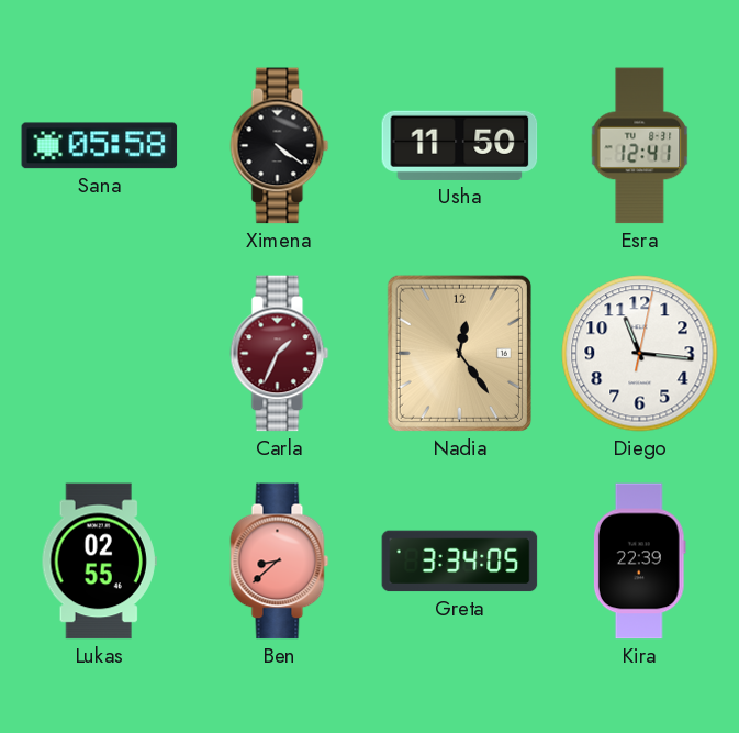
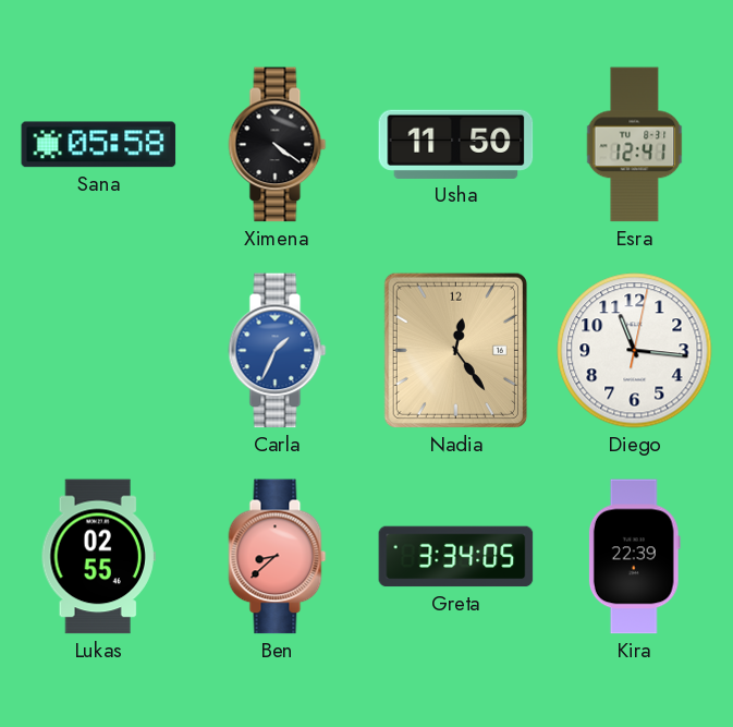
Carla dial: burgundy -> blue
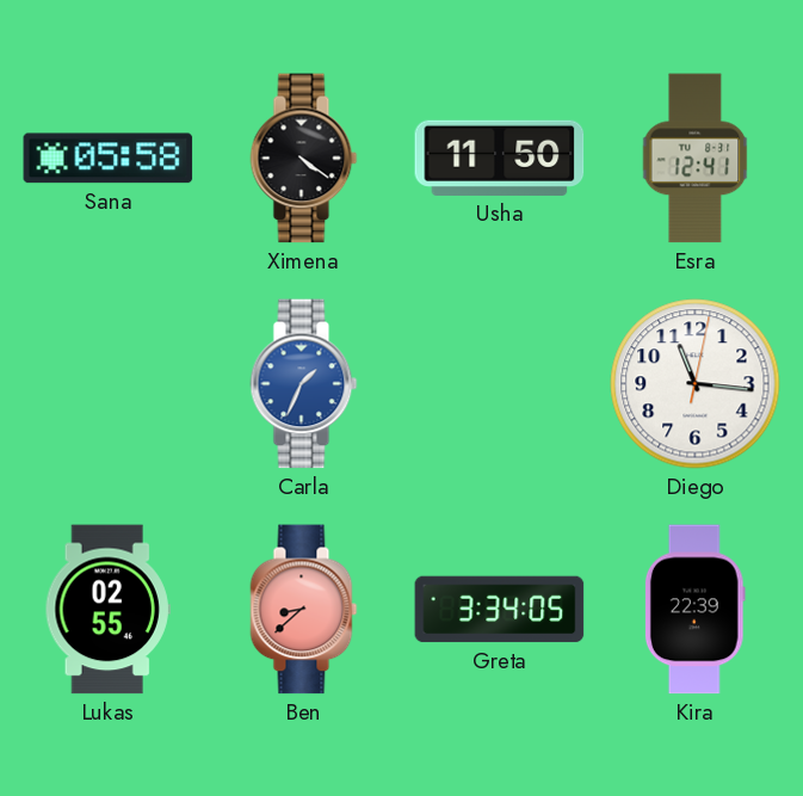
Nadia: 12:24 -> none
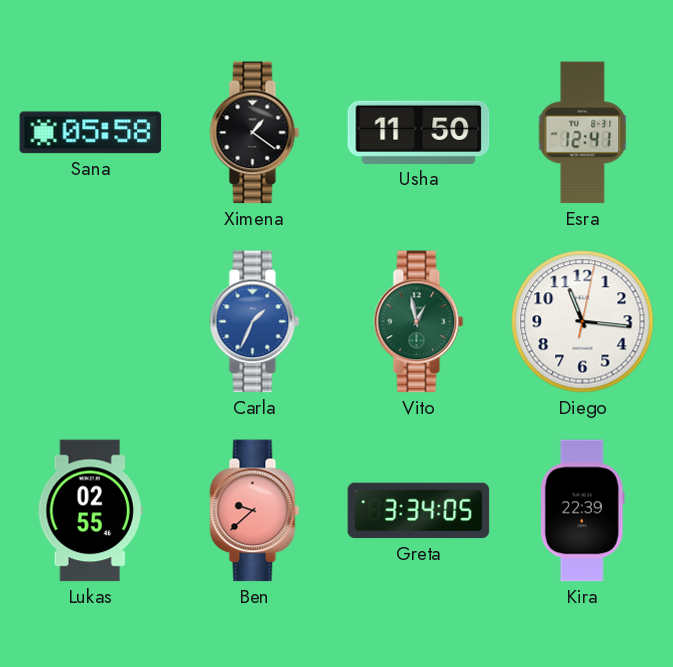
Ximena: 4:21 -> 1:21
Vito: none -> 12:58
Ben: 8:38 -> 9:38
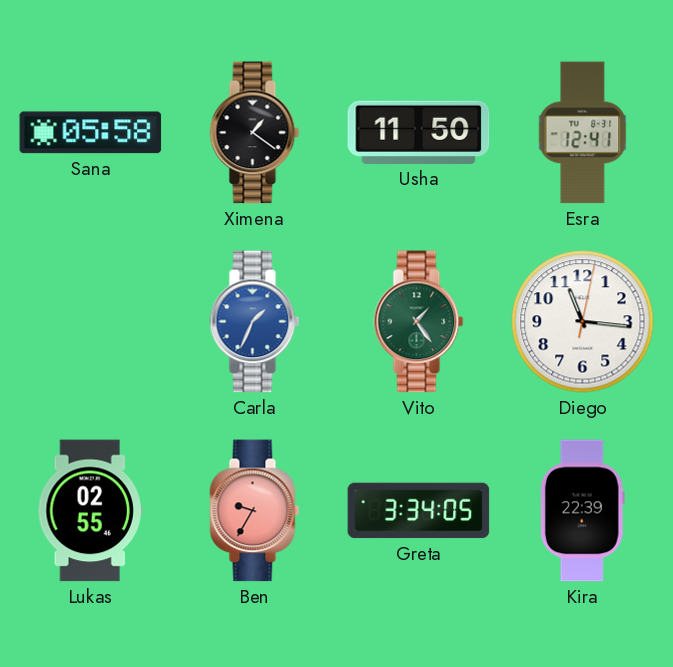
Vito: 12:58 -> 1:24
Ben: 9:38 -> 9:35
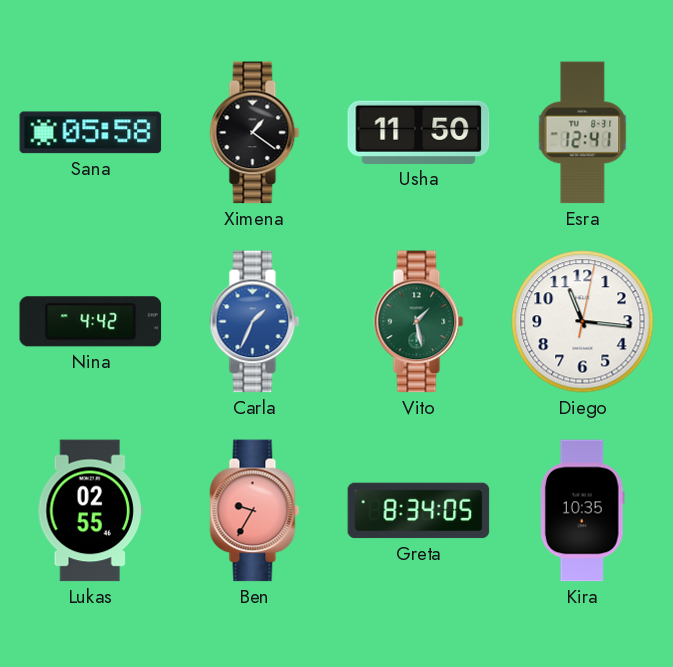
Nina: none -> 4:42
Vito: 1:24 -> 1:28
Greta: 3:34 -> 8:34
Kira: 22:39 -> 10:35
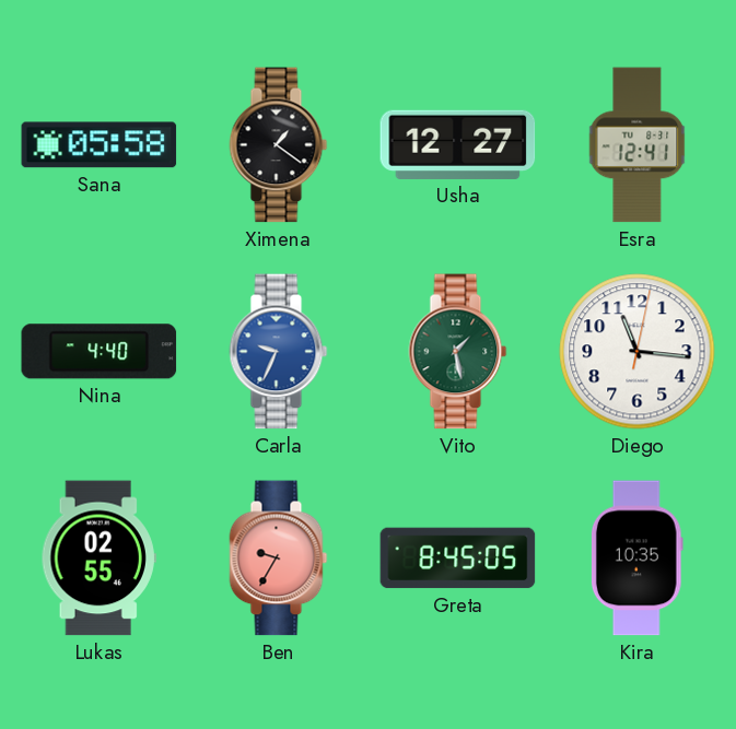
Usha: 11:50 -> 12:27
Nina: 4:42 -> 4:40
Carla: 1:34 -> 9:34
Greta: 8:34 -> 8:45
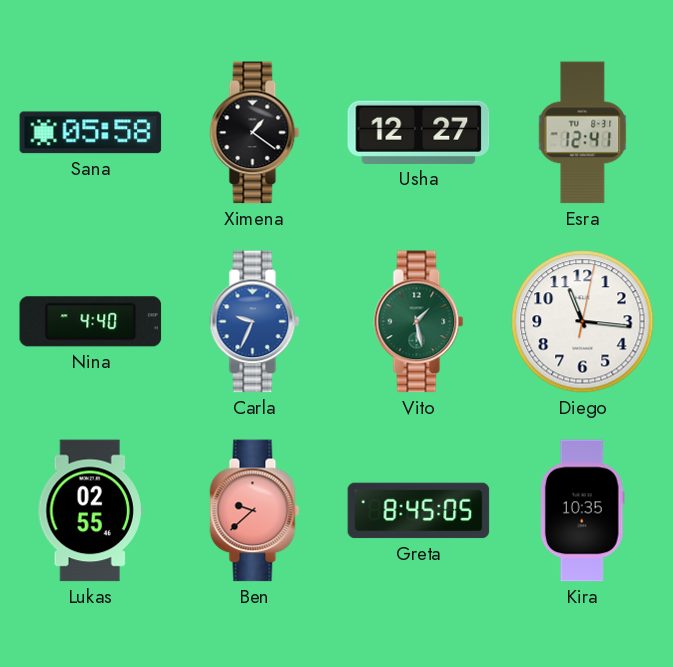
Ben: 9:35 -> 9:38
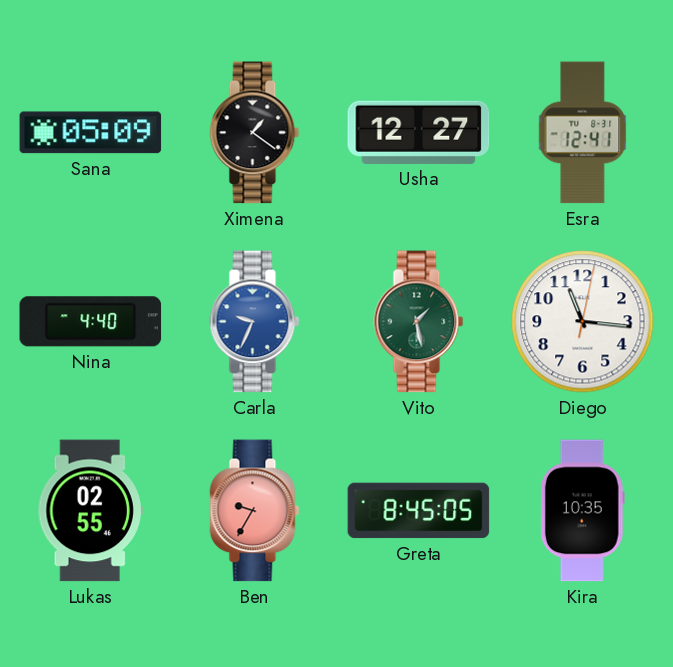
Sana: 05:58 -> 05:09
Ben: 9:38 -> 9:35
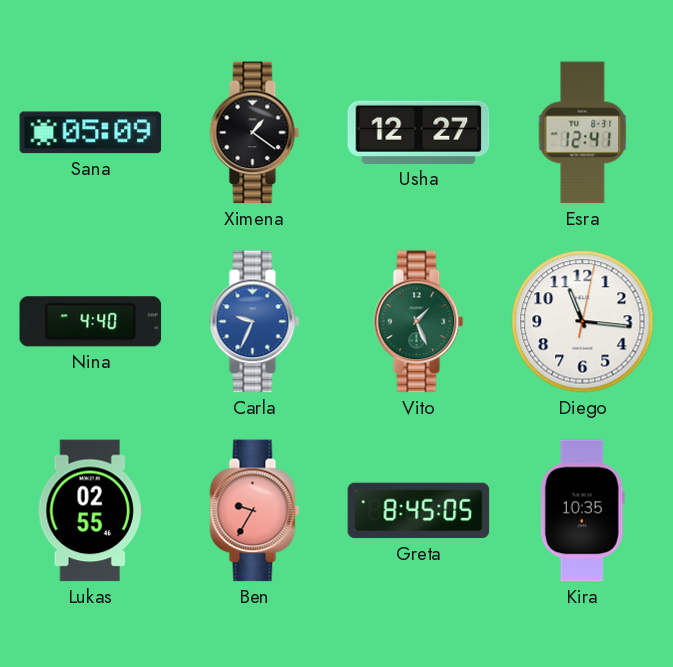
Vito: 1:28 -> 1:26
